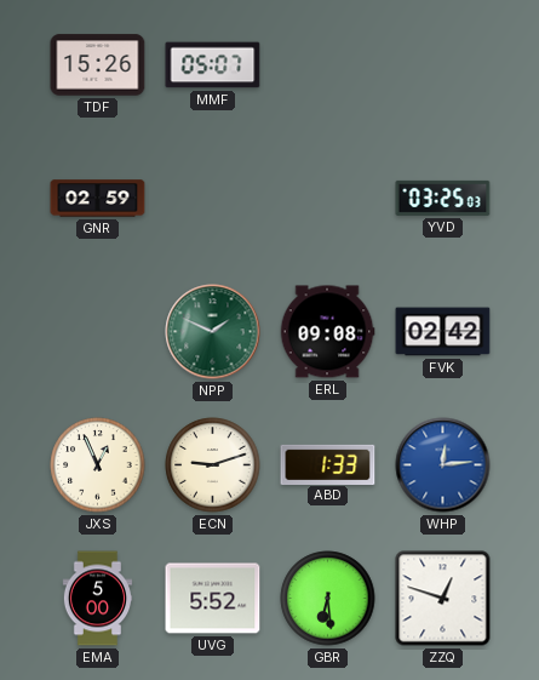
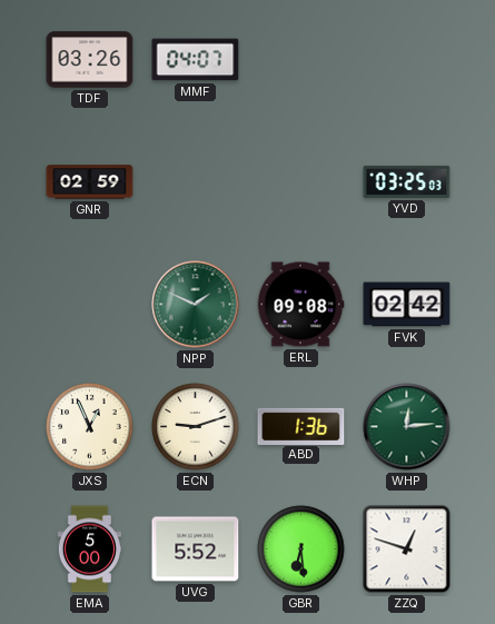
TDF: 15:26 -> 03:26
MMF: 05:07 -> 04:07
ABD: 1:33 -> 1:36
WHP dial: blue -> green
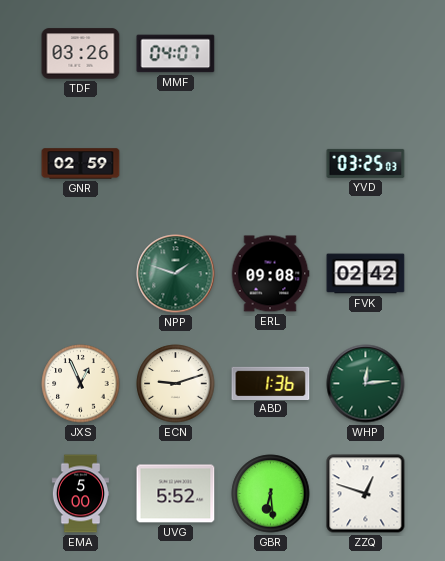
NPP: 1:49 -> 1:48
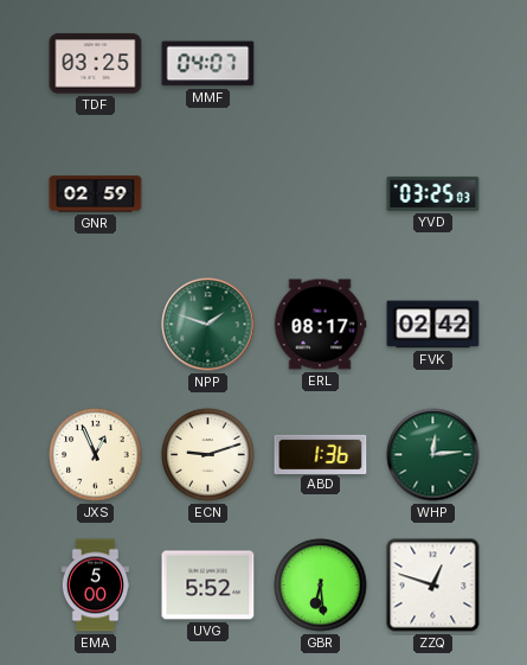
TDF: 03:26 -> 03:25
ERL: 09:08 -> 08:17
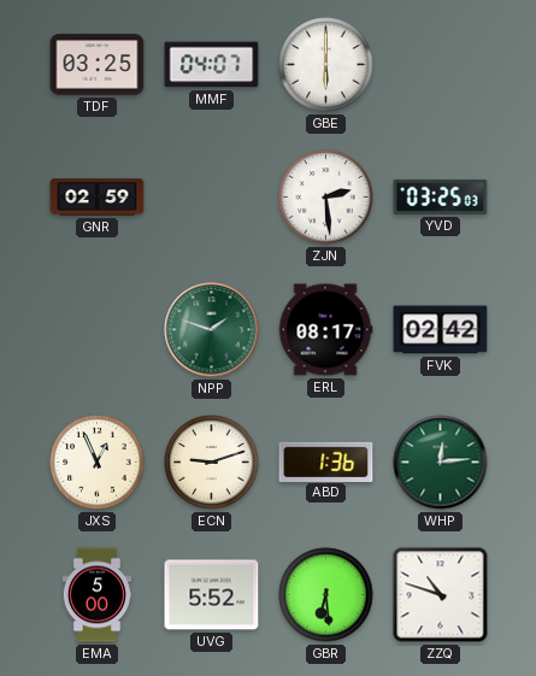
GBE: none -> 6:00
ZJN: none -> 2:29
ZZQ: 12:48 -> 10:48
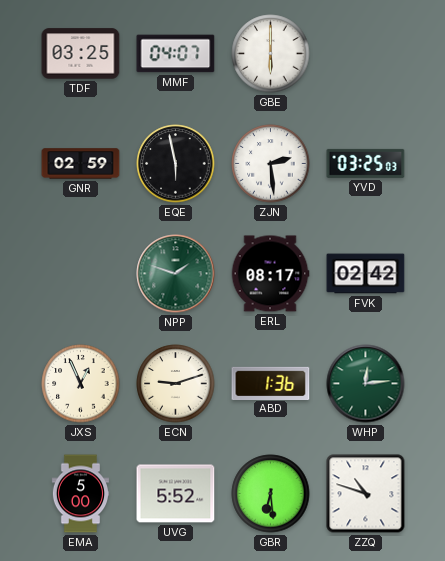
EQE: none -> 5:58
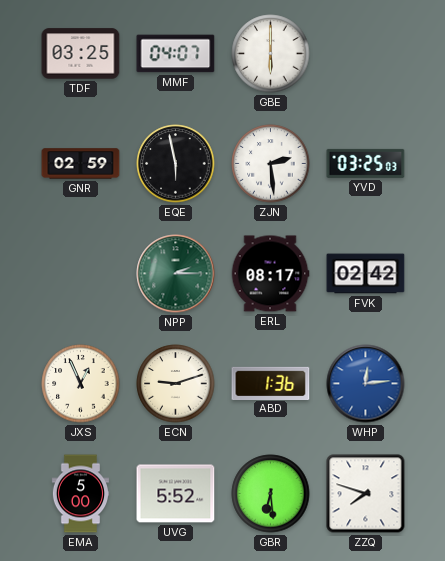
NPP: 1:48 -> 2:15
WHP dial: green -> blue
ZZQ: 10:48 -> 7:48
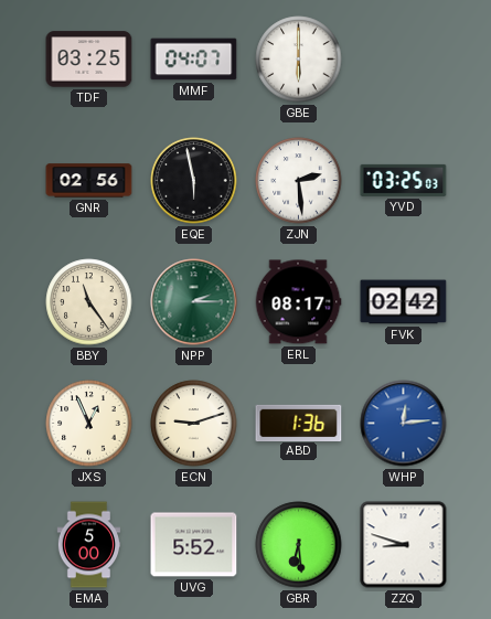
GNR: 02:59 -> 02:56
BBY: none -> 11:24
ZZQ: 7:48 -> 8:48
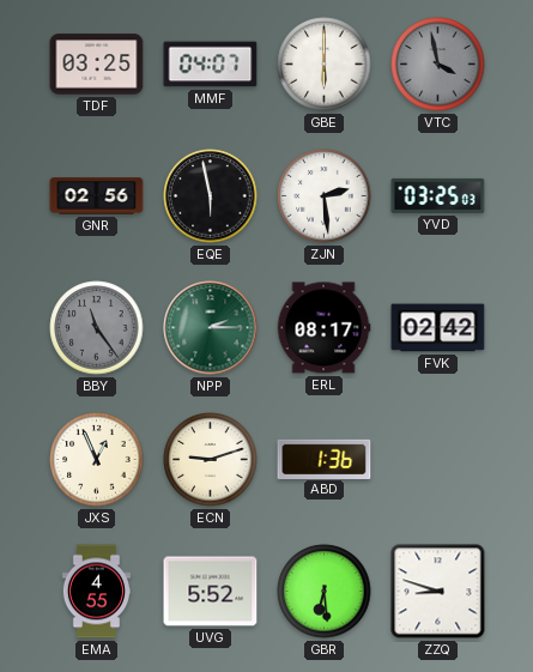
VTC: none -> 3:58
BBY dial: cream -> grey
WHP: 12:14 -> none
EMA: 5:00 -> 4:55
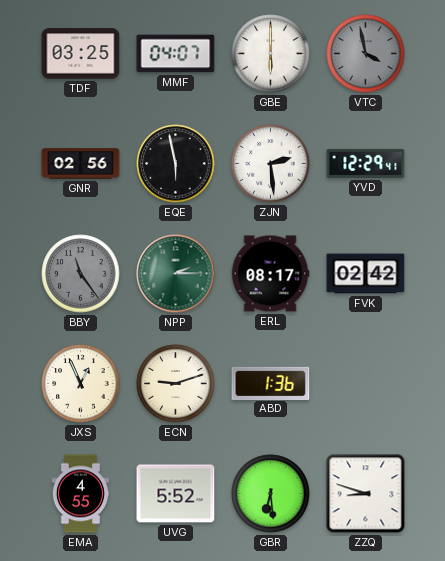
YVD: 03:25 -> 12:29
